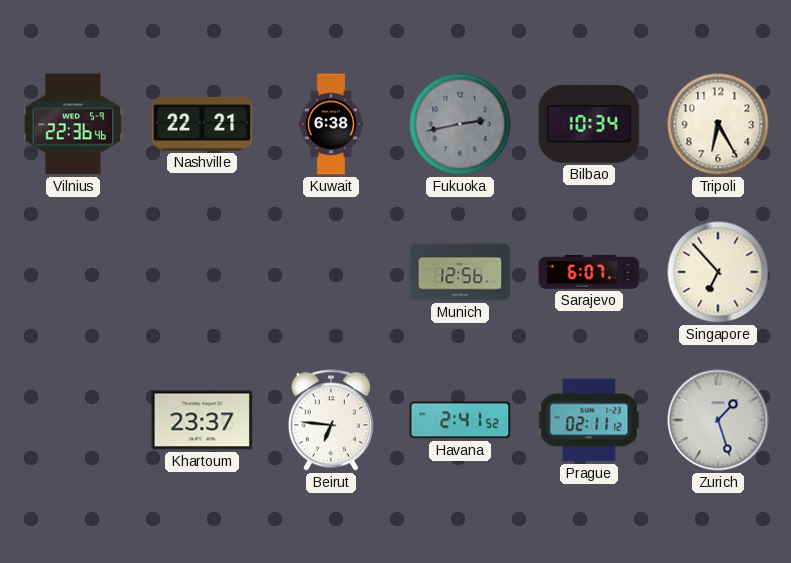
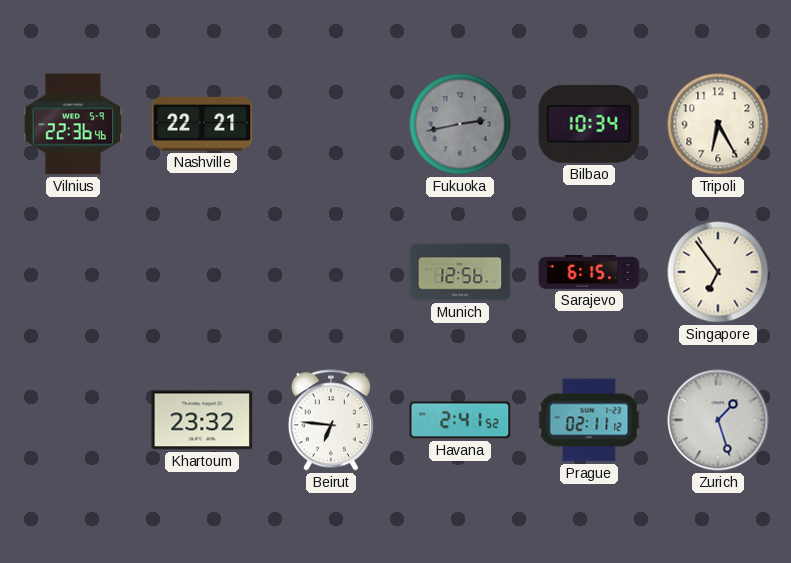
Kuwait: 6:38 -> none
Sarajevo: 6:07 -> 6:15
Singapore: 6:53 -> 6:54
Khartoum: 23:37 -> 23:32
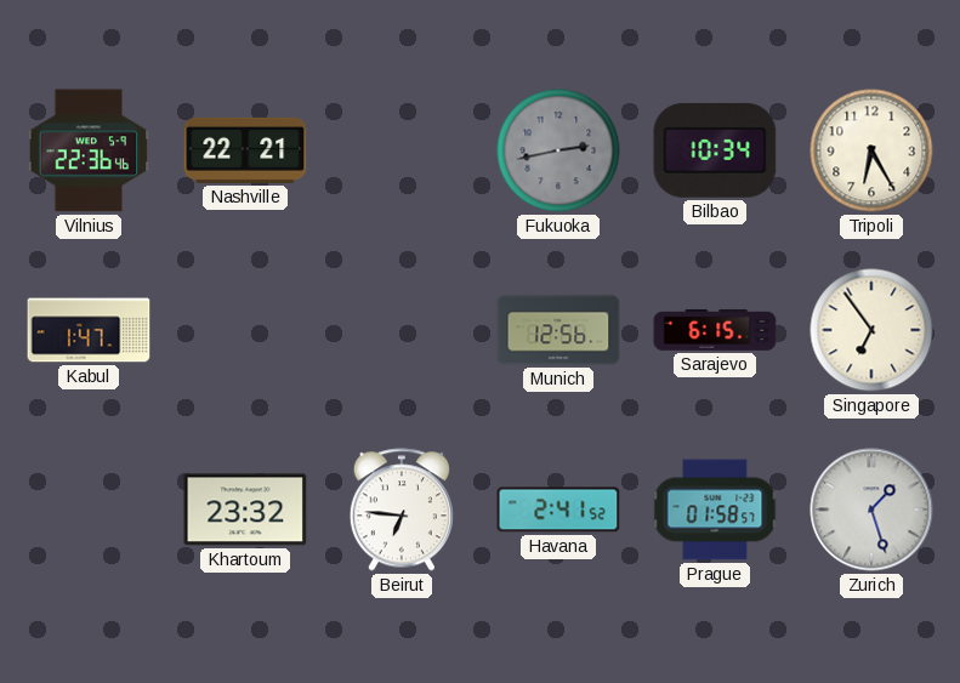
Kabul: none -> 1:47
Prague: 02:11 -> 01:58
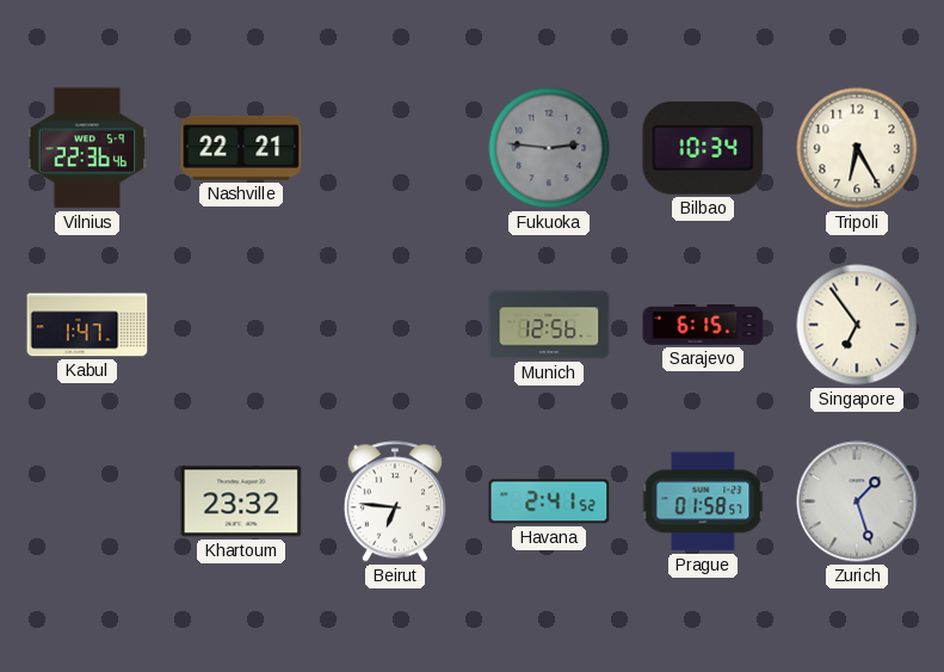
Fukuoka: 2:43 -> 2:46
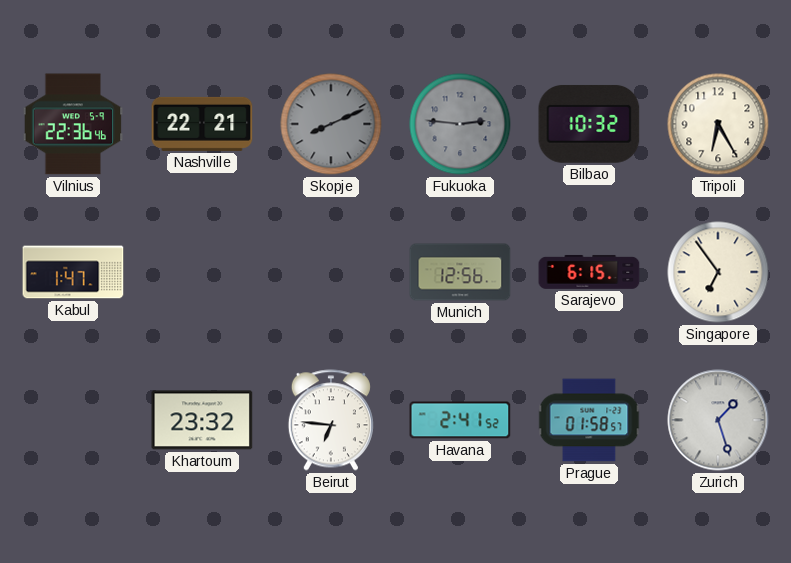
Skopje: none -> 8:11
Bilbao: 10:34 -> 10:32
